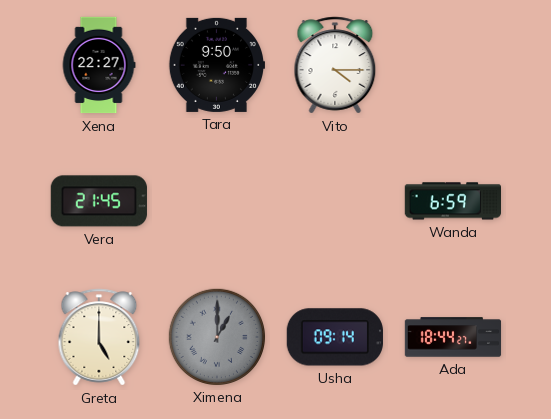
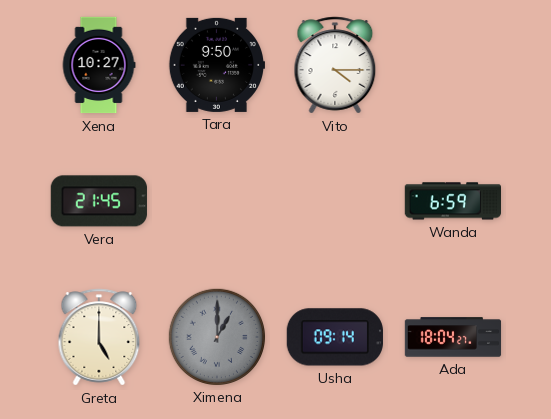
Xena: 22:27 -> 10:27
Ada: 18:44 -> 18:04
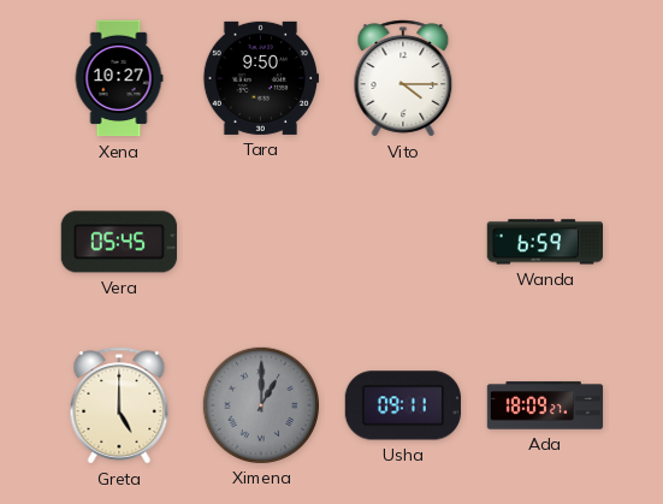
Vera: 21:45 -> 05:45
Usha: 09:14 -> 09:11
Ada: 18:04 -> 18:09
